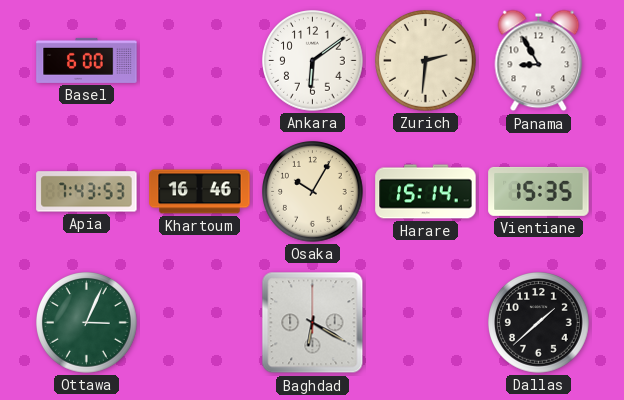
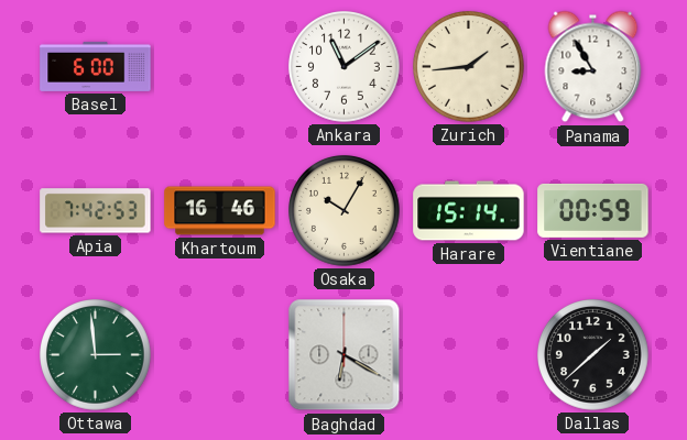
Ankara: 6:09 -> 11:09
Zurich: 2:31 -> 1:44
Apia: 7:43 -> 7:42
Vientiane: 15:35 -> 00:59
Ottawa: 3:04 -> 2:59
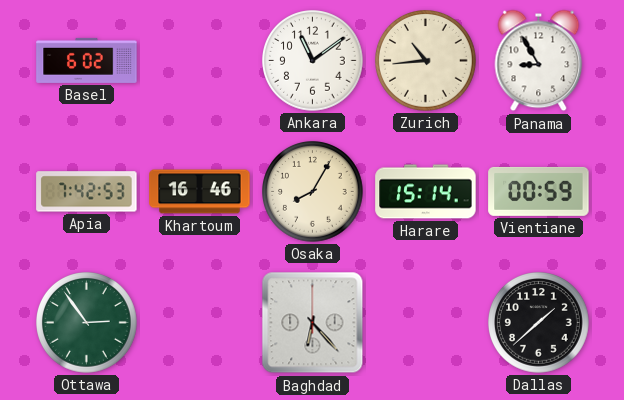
Basel: 6:00 -> 6:02
Zurich: 1:44 -> 10:44
Osaka: 10:05 -> 8:05
Ottawa: 2:59 -> 2:54
Baghdad: 6:20 -> 6:23
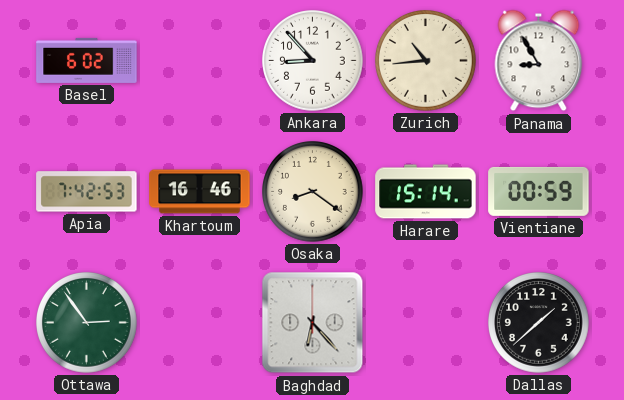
Ankara: 11:09 -> 8:53
Osaka: 8:05 -> 8:21
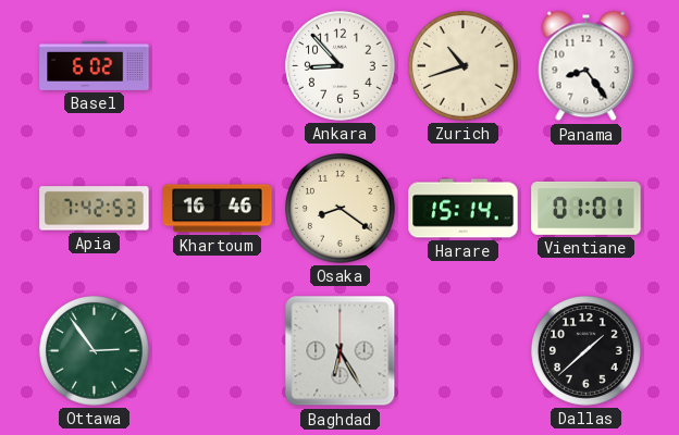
Zurich: 10:44 -> 10:42
Panama: 8:55 -> 8:24
Vientiane: 00:59 -> 01:01
Baghdad: 6:23 -> 6:25
